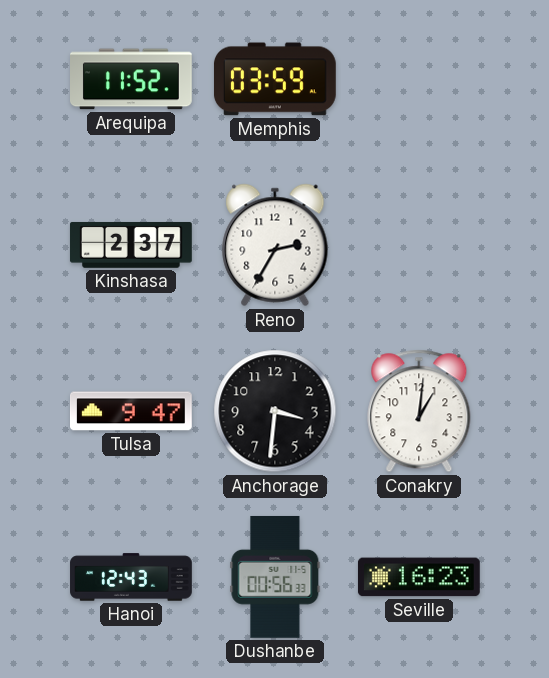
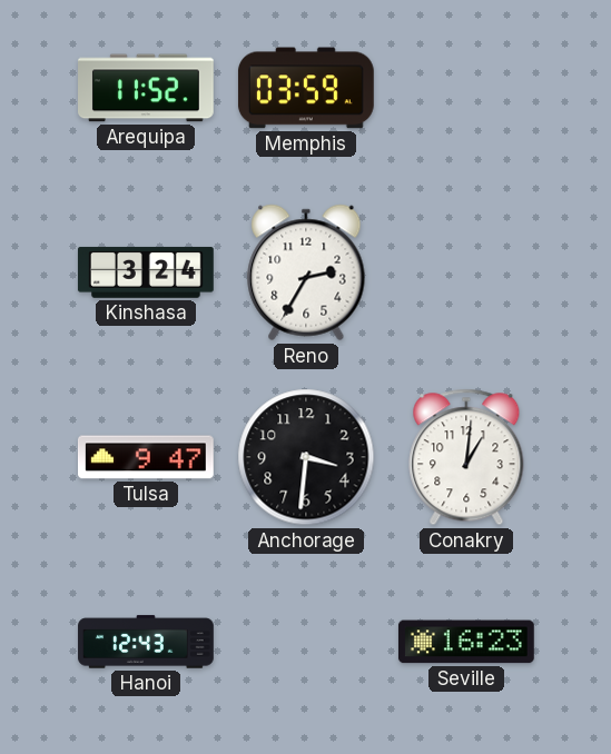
Kinshasa: 2:37 -> 3:24
Dushanbe: 00:56 -> none
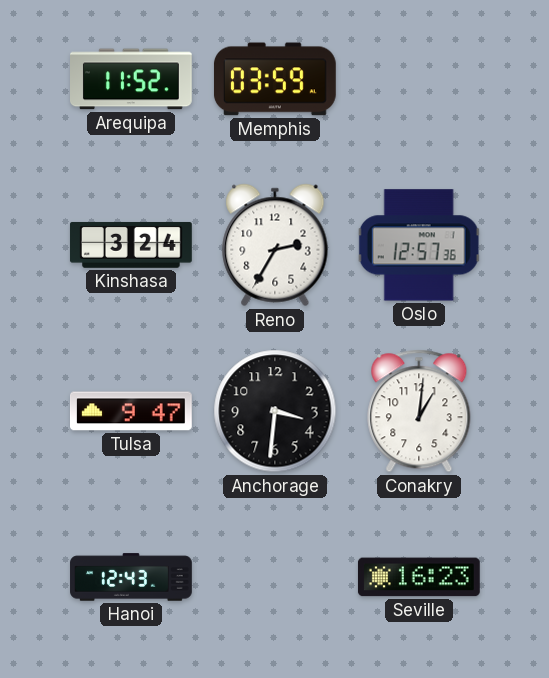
Oslo: none -> 12:57
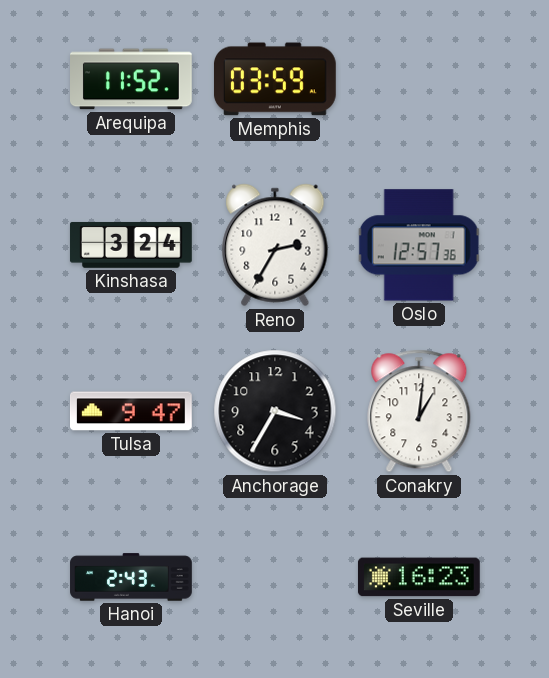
Anchorage: 3:31 -> 3:35
Hanoi: 12:43 -> 2:43
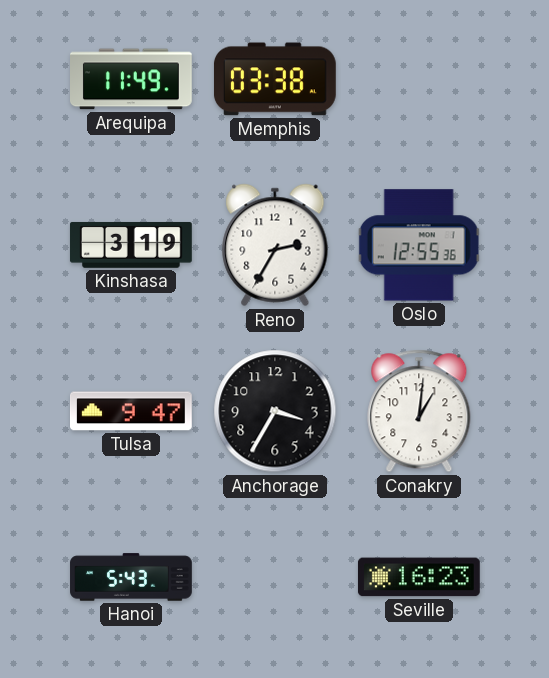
Arequipa: 11:52 -> 11:49
Memphis: 03:59 -> 03:38
Kinshasa: 3:24 -> 3:19
Oslo: 12:57 -> 12:55
Hanoi: 2:43 -> 5:43
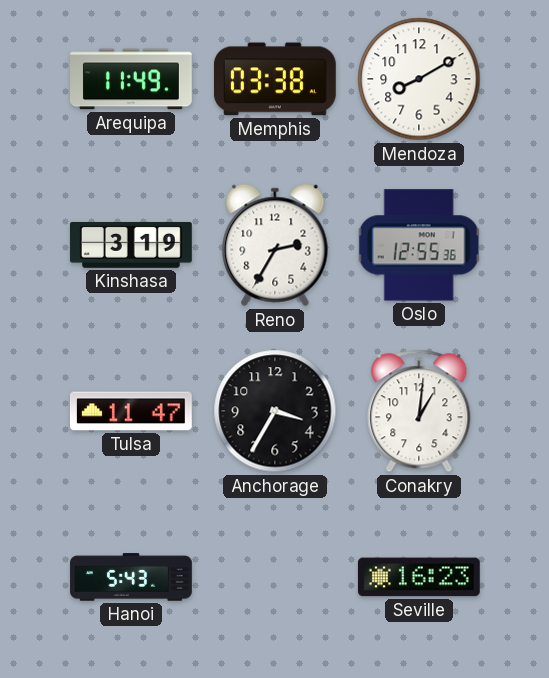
Mendoza: none -> 8:10
Tulsa: 9:47 -> 11:47
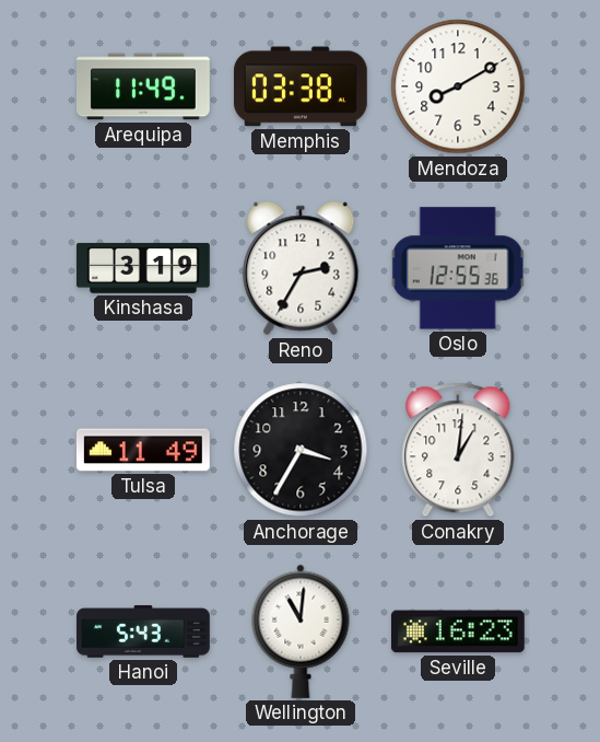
Tulsa: 11:47 -> 11:49
Wellington: none -> 11:01
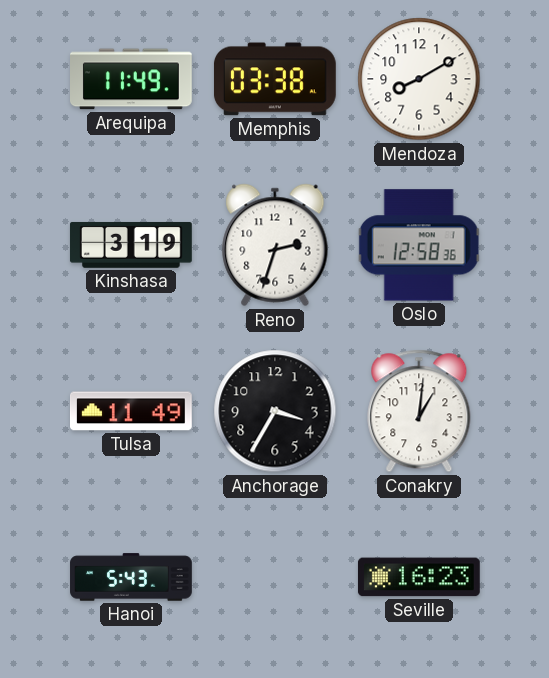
Reno: 2:35 -> 2:33
Oslo: 12:55 -> 12:58
Wellington: 11:01 -> none
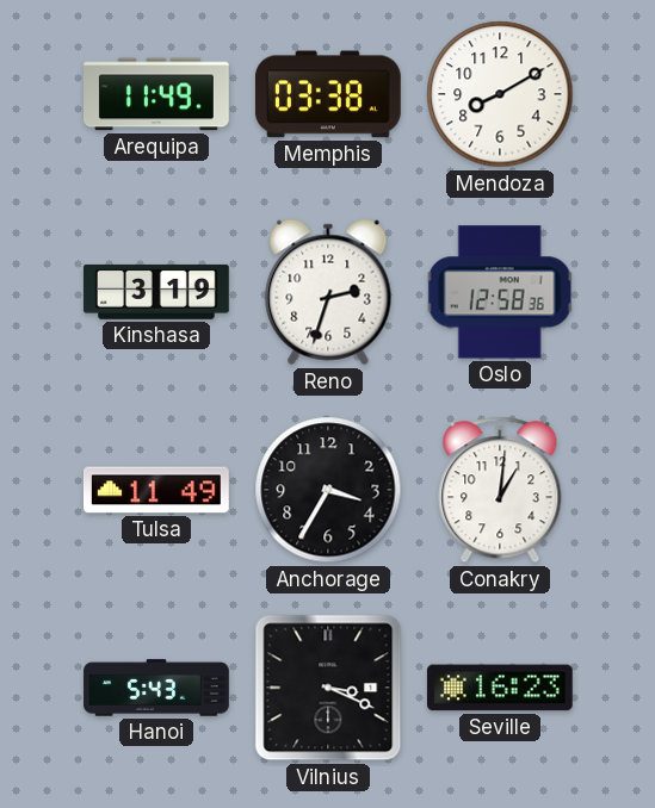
Vilnius: none -> 3:19
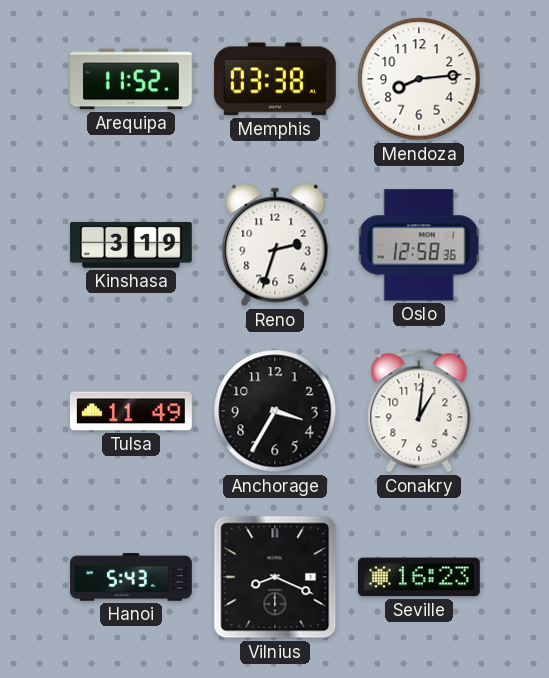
Arequipa: 11:49 -> 11:52
Mendoza: 8:10 -> 8:14
Vilnius: 3:19 -> 8:19
